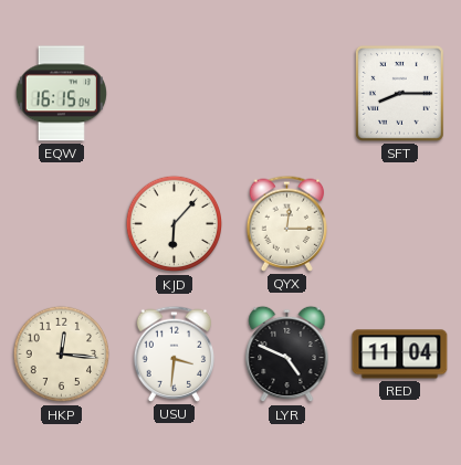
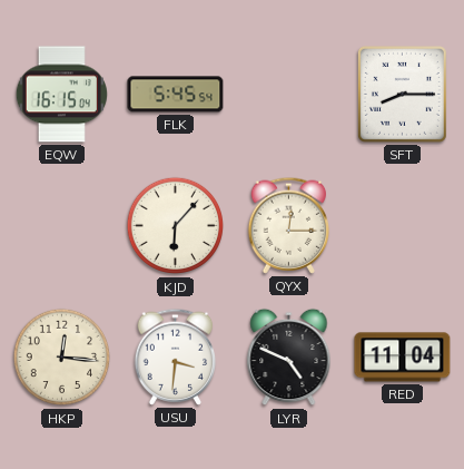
FLK: none -> 5:45
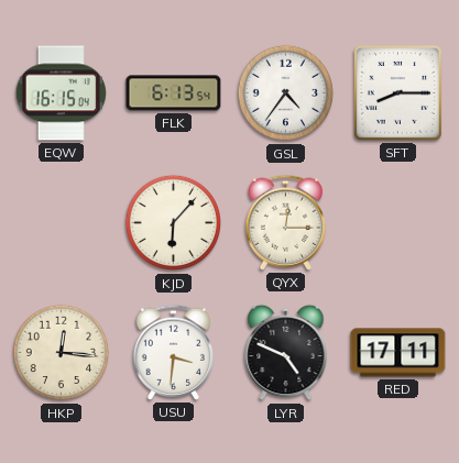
FLK: 5:45 -> 6:13
GSL: none -> 4:36
RED: 11:04 -> 17:11
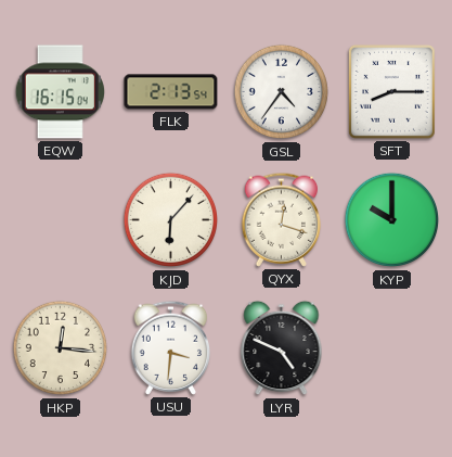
FLK: 6:13 -> 2:13
QYX: 12:15 -> 12:18
KYP: none -> 10:00
RED: 17:11 -> none
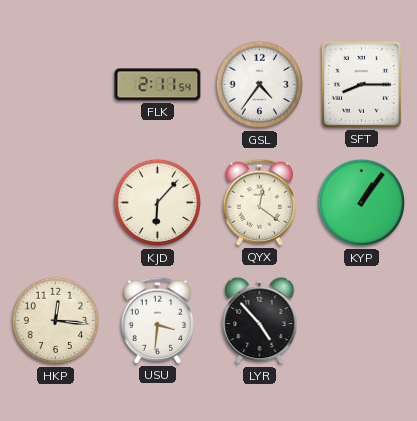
EQW: 16:15 -> none
FLK: 2:13 -> 2:11
QYX: 12:18 -> 12:21
KYP: 10:00 -> 1:06
LYR: 4:49 -> 4:53
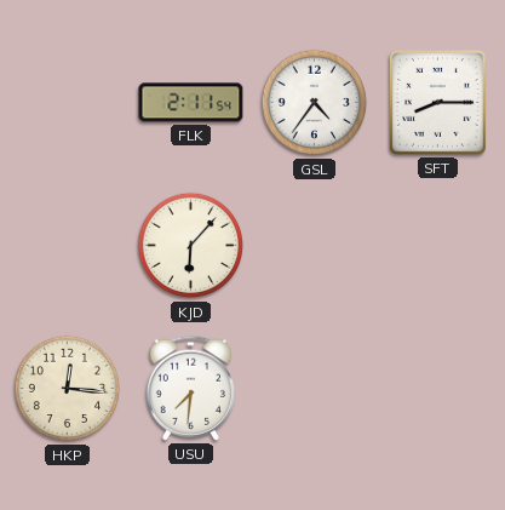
QYX: 12:21 -> none
KYP: 1:06 -> none
USU: 3:31 -> 7:31
LYR: 4:53 -> none
